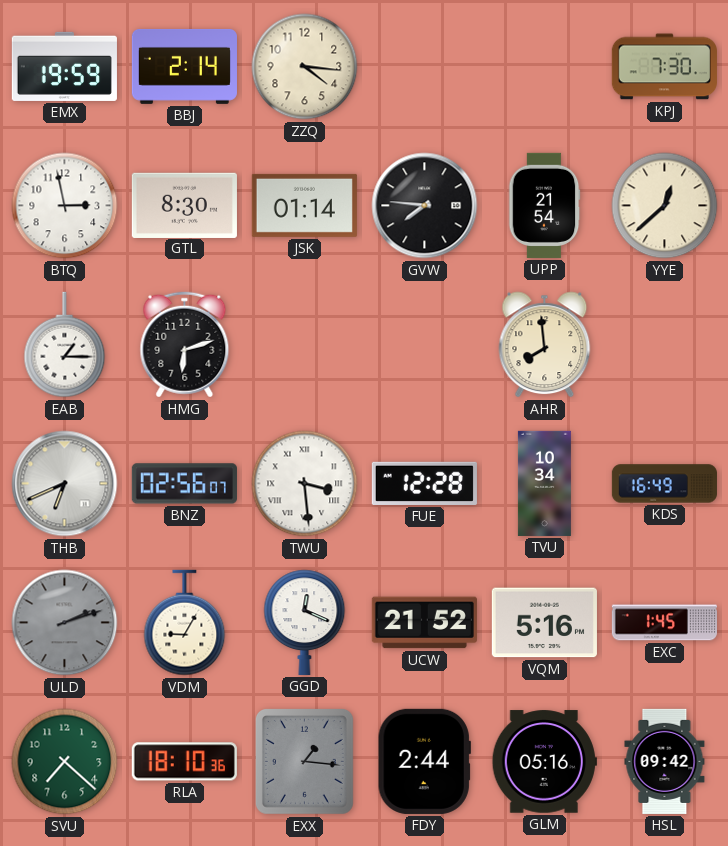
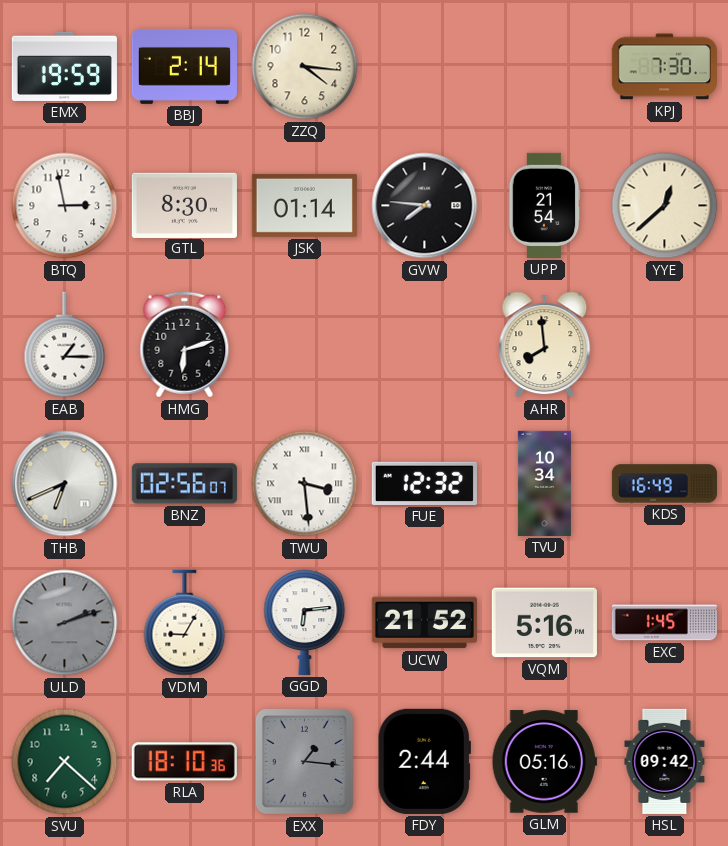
FUE: 12:28 -> 12:32
GGD: 12:19 -> 6:14
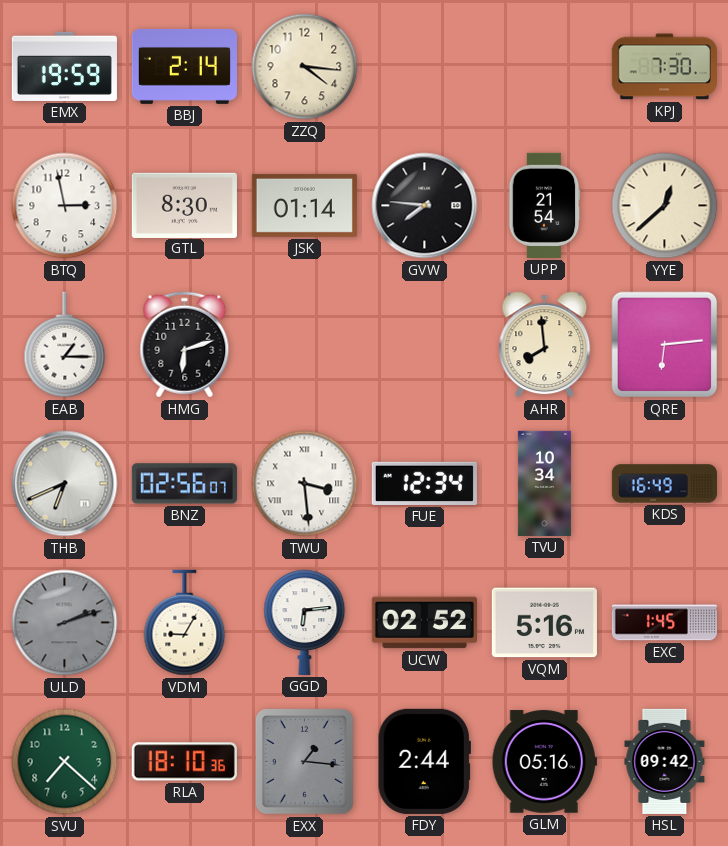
QRE: none -> 6:14
FUE: 12:32 -> 12:34
UCW: 21:52 -> 02:52
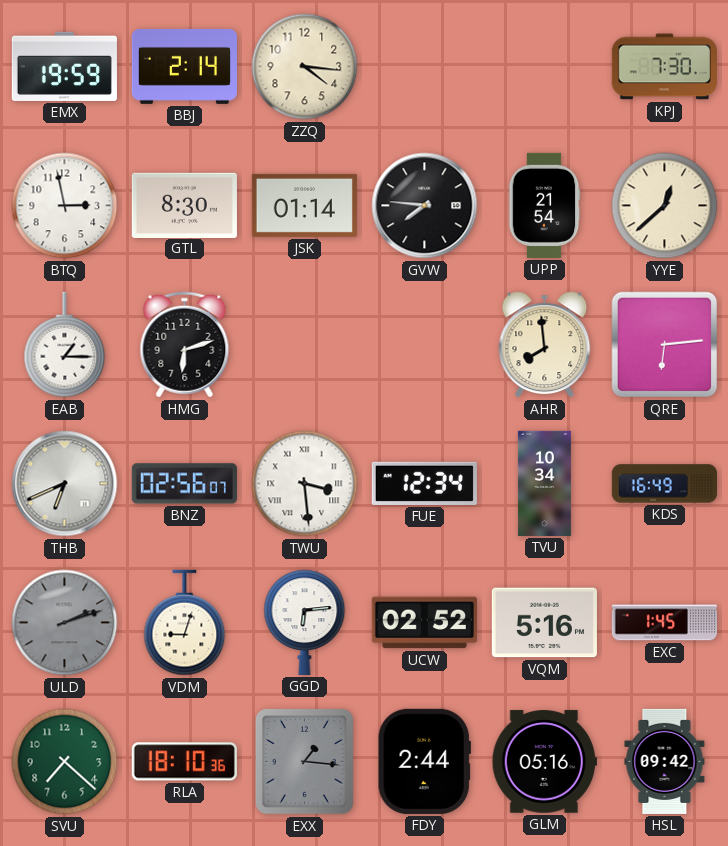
VDM: 9:05 -> 9:03
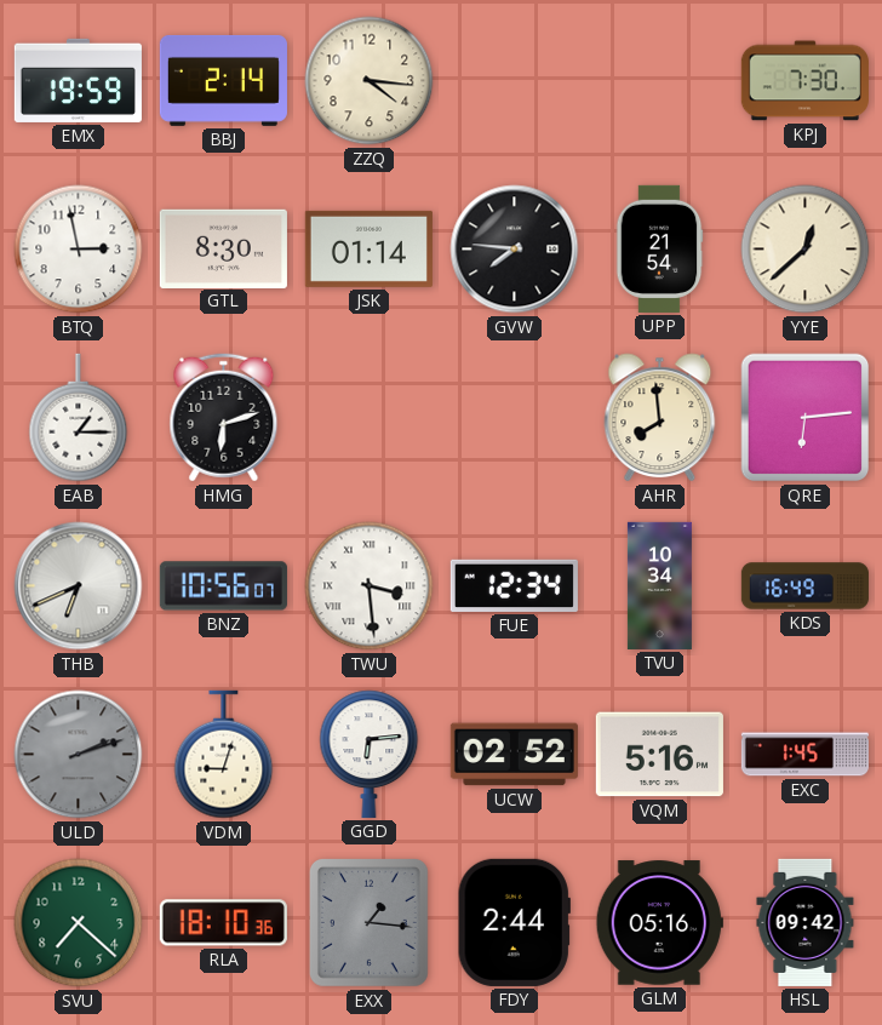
BNZ: 02:56 -> 10:56
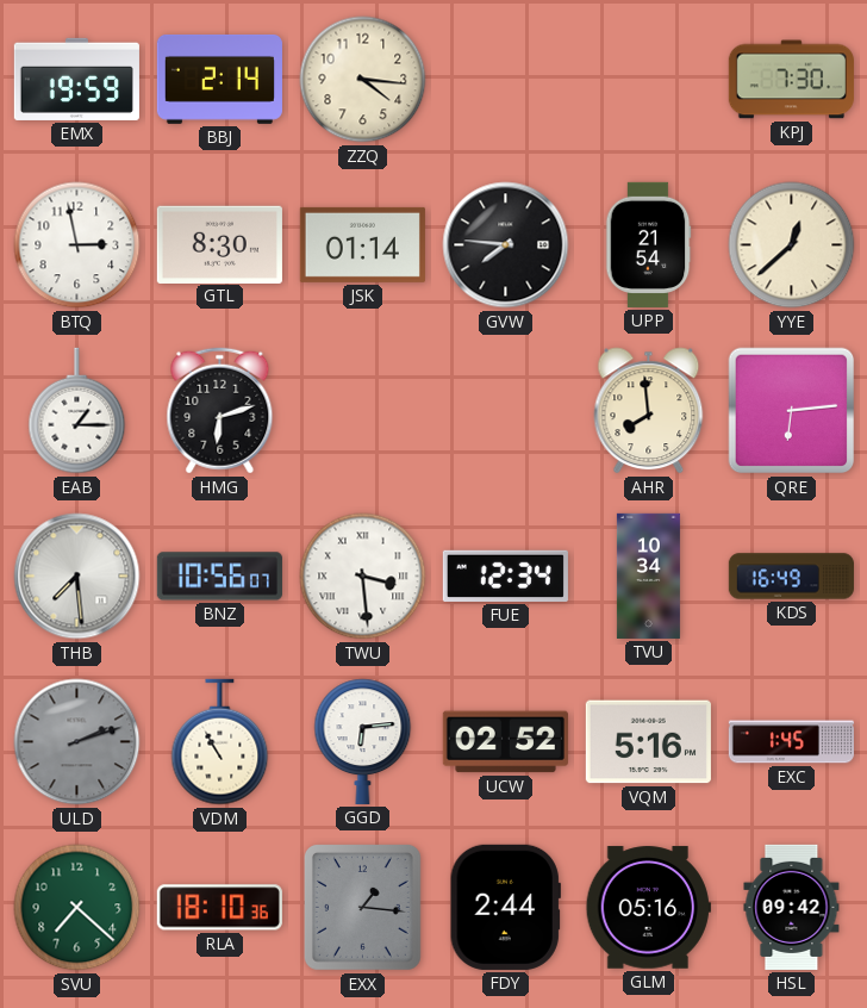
THB: 6:41 -> 7:29
VDM: 9:03 -> 10:55
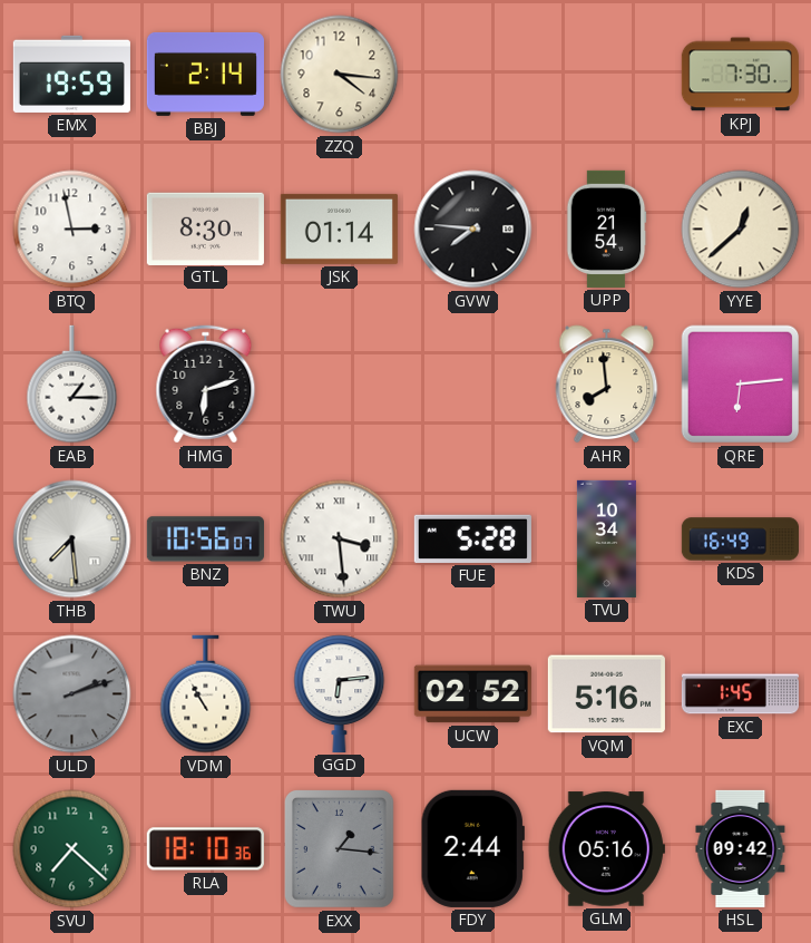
FUE: 12:34 -> 5:28
